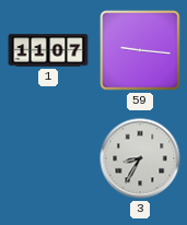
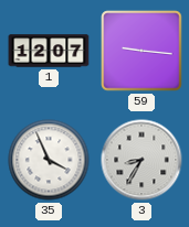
1: 11:07 -> 12:07
35: none -> 3:56
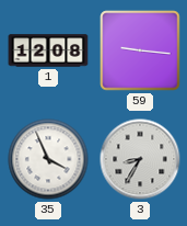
1: 12:07 -> 12:08
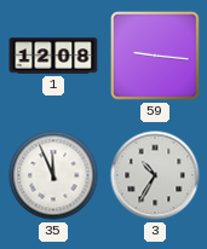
35: 3:56 -> 11:56
3: 8:35 -> 10:35
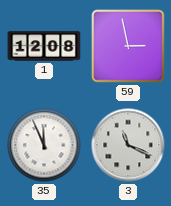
59: 9:16 -> 2:58
3: 10:35 -> 11:19
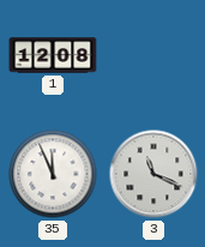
59: 2:58 -> none
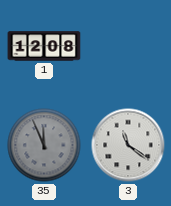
35 dial: white -> grey
3: 11:19 -> 11:21
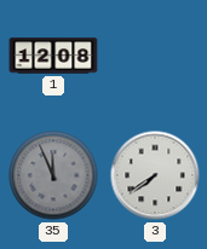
3: 11:21 -> 7:39
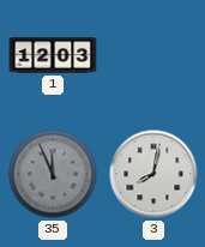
1: 12:08 -> 12:03
3: 7:39 -> 8:02
